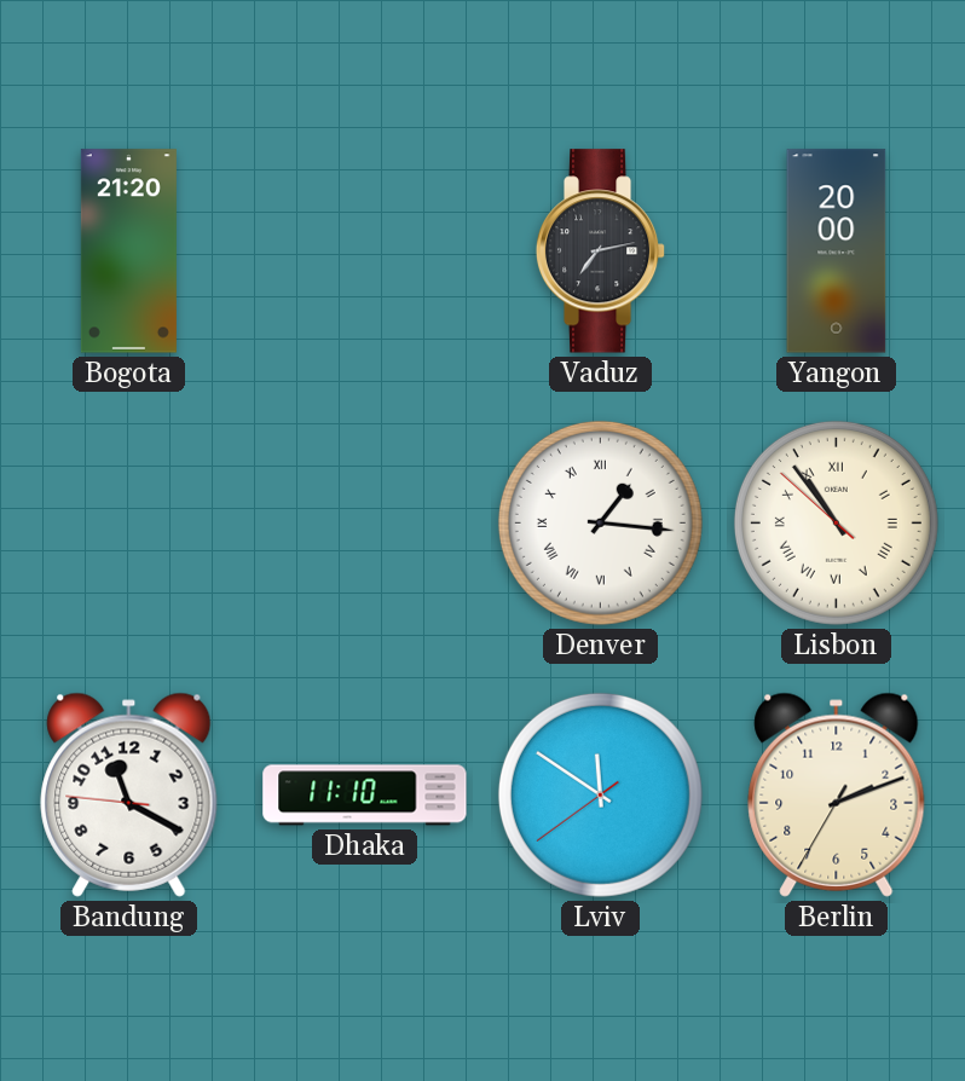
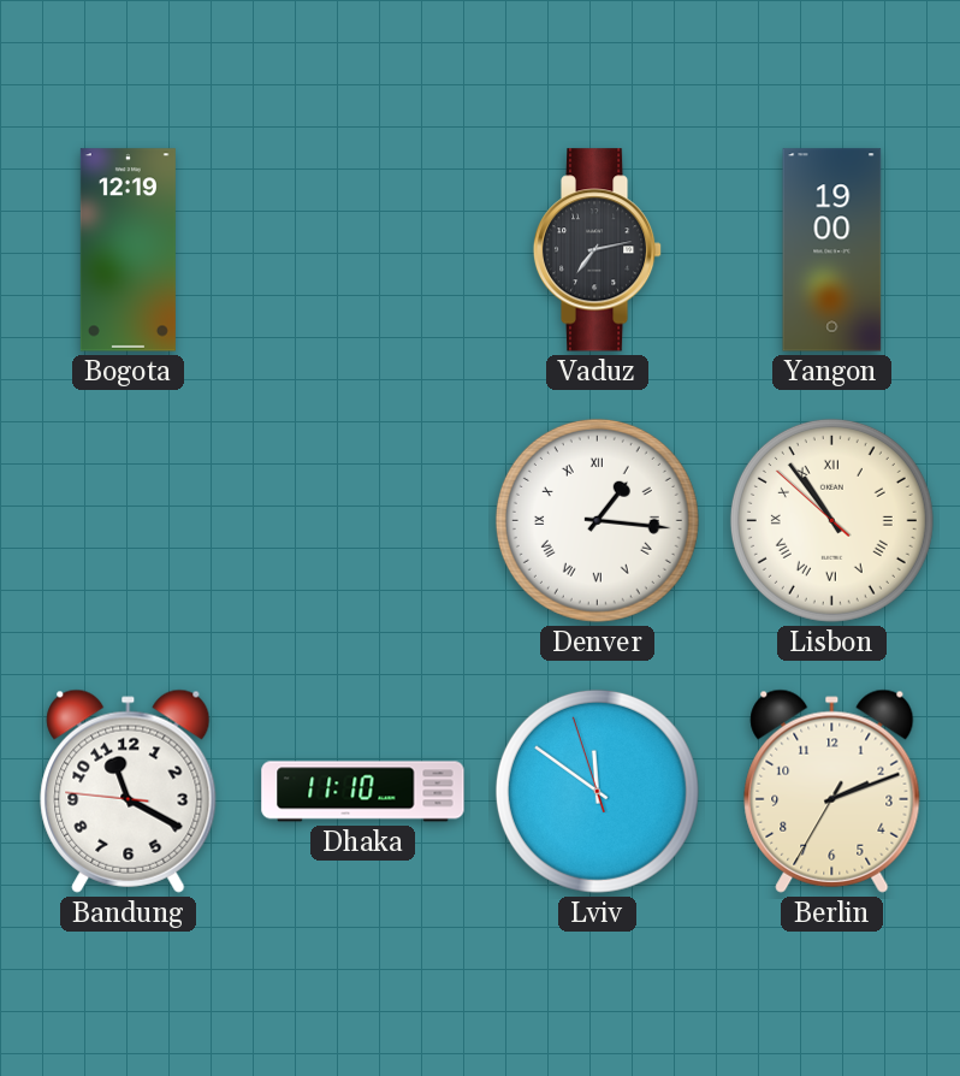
Bogota: 21:20 -> 12:19
Yangon: 20:00 -> 19:00
Lviv: 11:50:39 -> 11:50:57
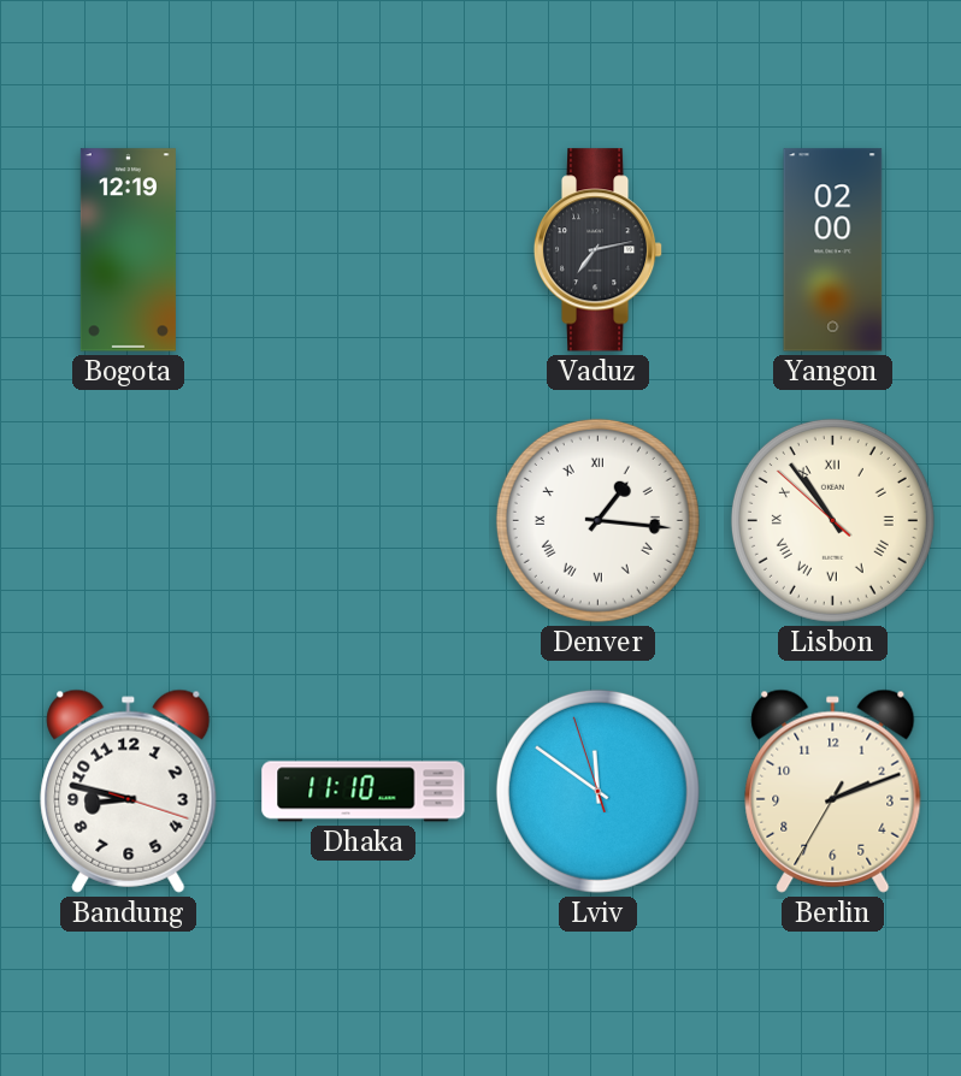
Yangon: 19:00 -> 02:00
Bandung: 11:19 -> 8:47
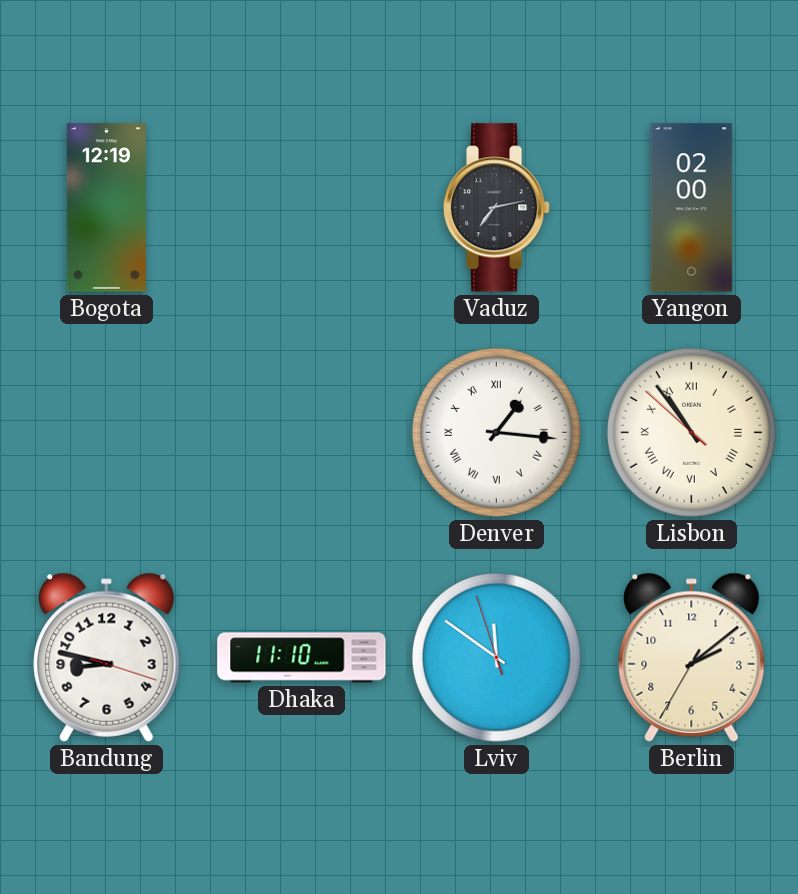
Berlin: 2:11 -> 2:08
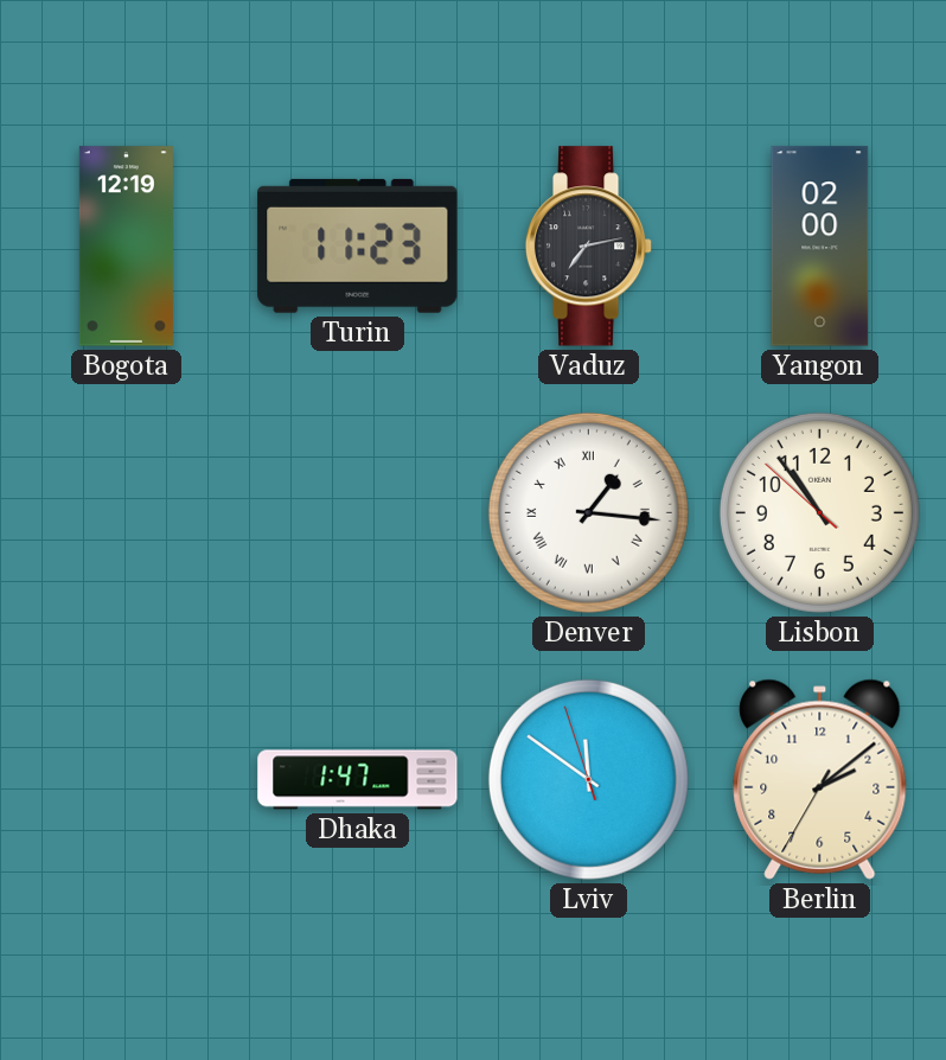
Turin: none -> 11:23
Lisbon numerals: Roman -> Arabic
Bandung: 8:47 -> none
Dhaka: 11:10 -> 1:47
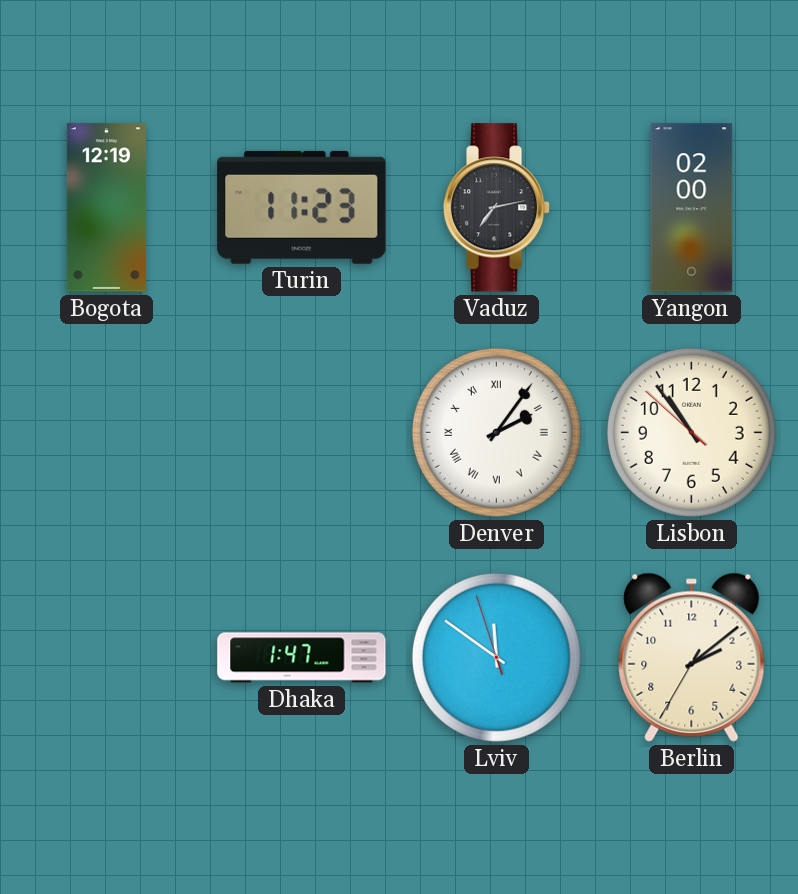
Denver: 1:16 -> 2:06
